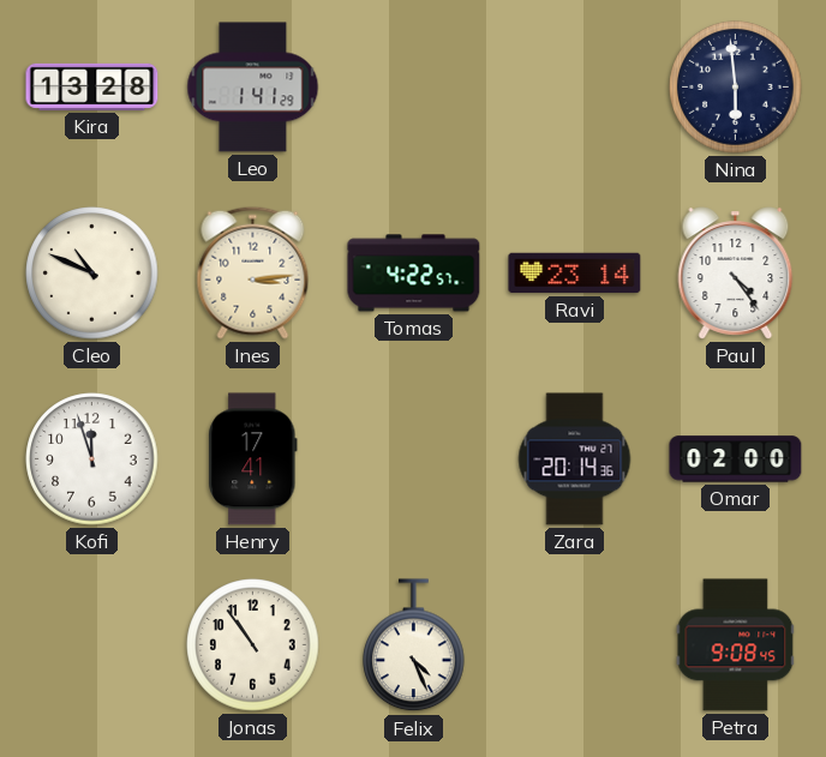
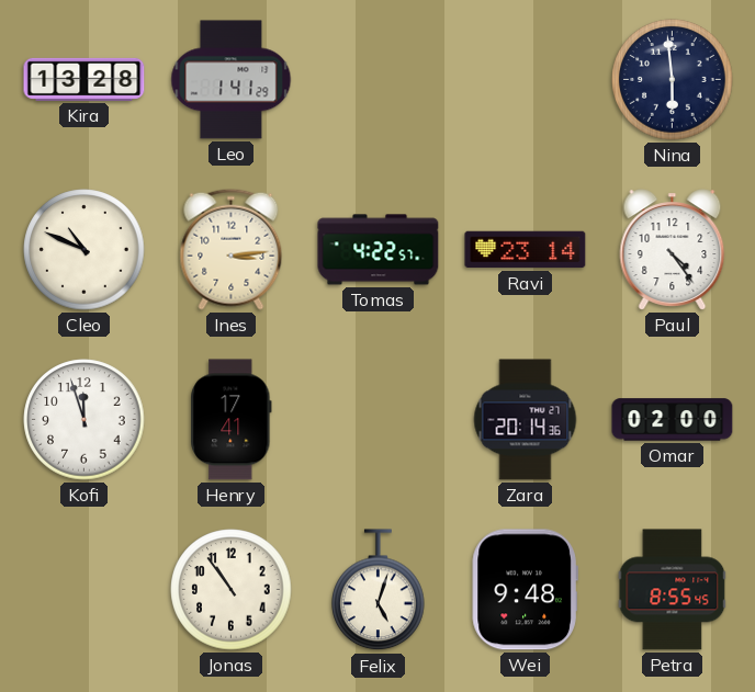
Felix: 4:26 -> 5:03
Wei: none -> 9:48
Petra: 9:08 -> 8:55
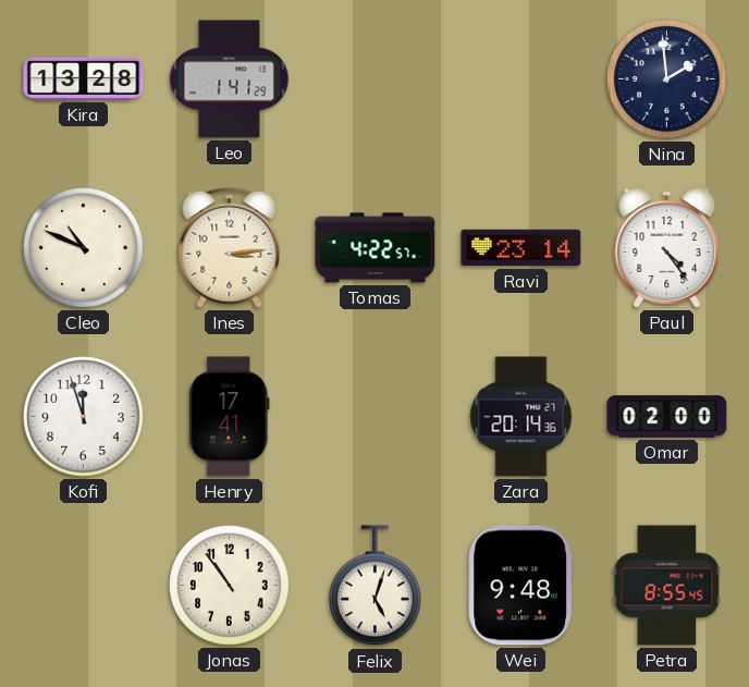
Nina: 5:59 -> 1:59
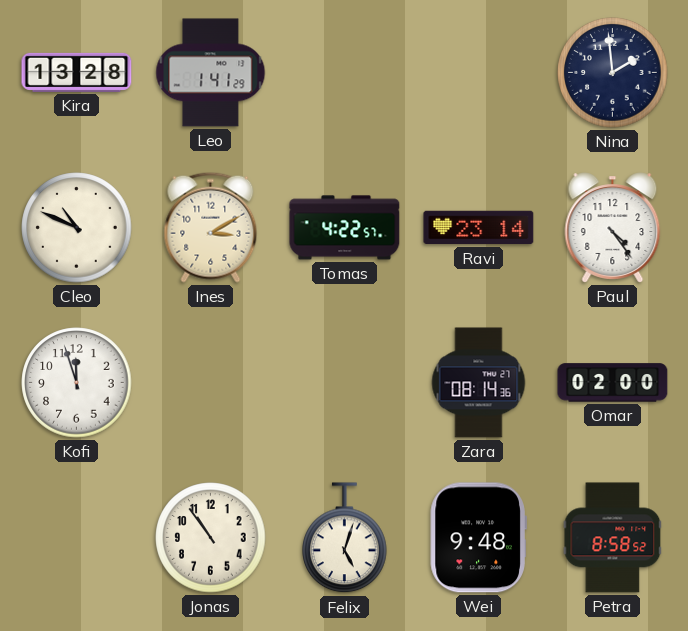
Ines: 3:14 -> 3:10
Henry: 17:41 -> none
Zara: 20:14 -> 08:14
Petra: 8:55 -> 8:58
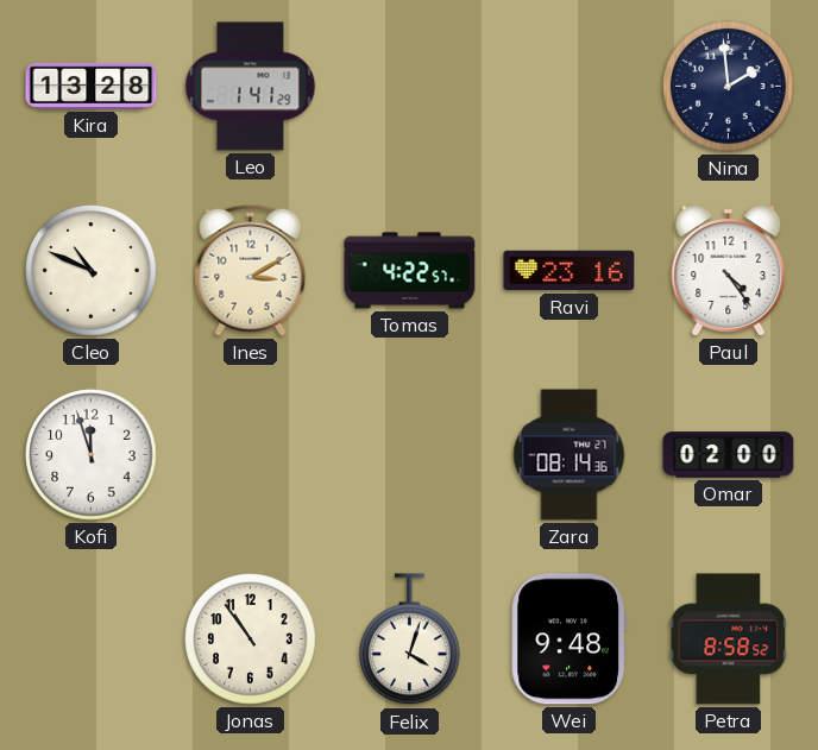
Ravi: 23:14 -> 23:16
Felix: 5:03 -> 4:03
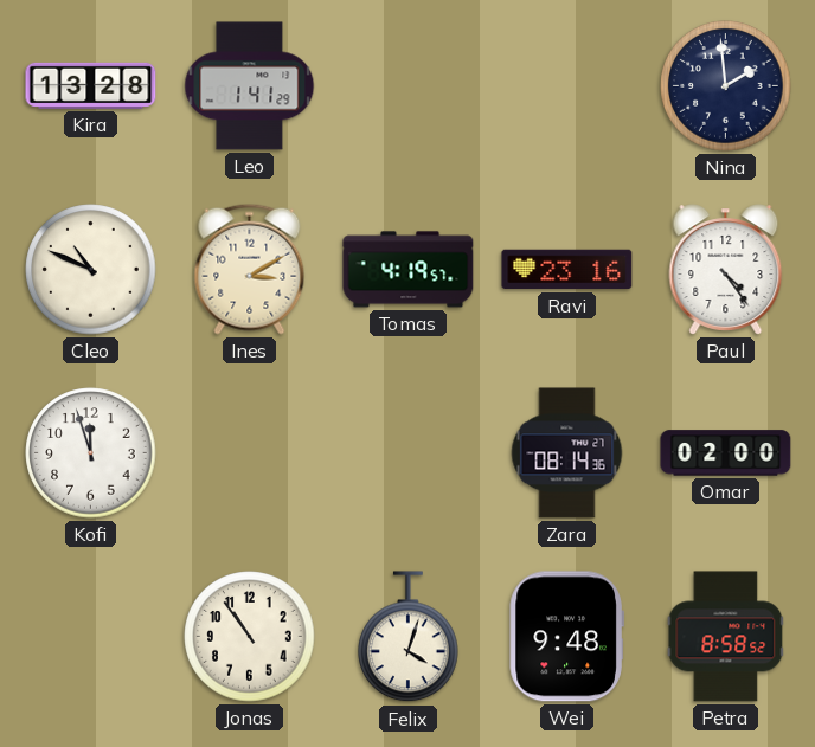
Tomas: 4:22 -> 4:19
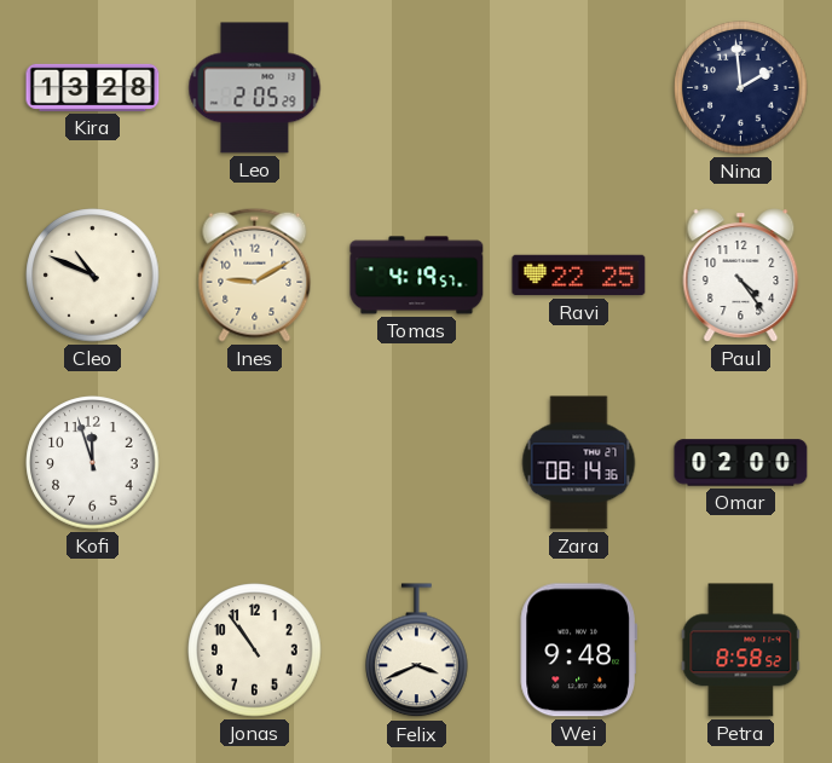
Leo: 1:41 -> 2:05
Ines: 3:10 -> 9:10
Ravi: 23:16 -> 22:25
Felix: 4:03 -> 3:41
